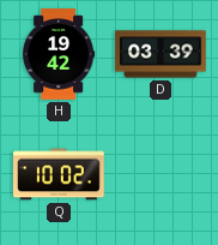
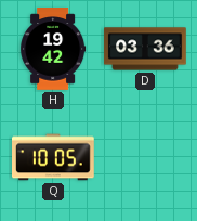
D: 03:39 -> 03:36
Q: 10:02 -> 10:05
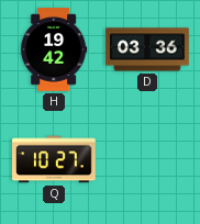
Q: 10:05 -> 10:27
